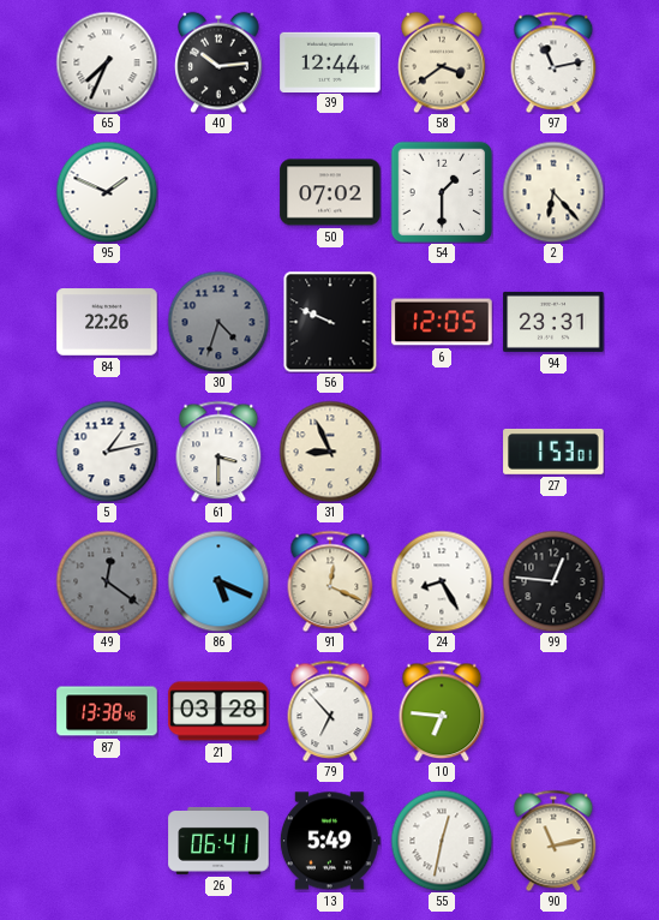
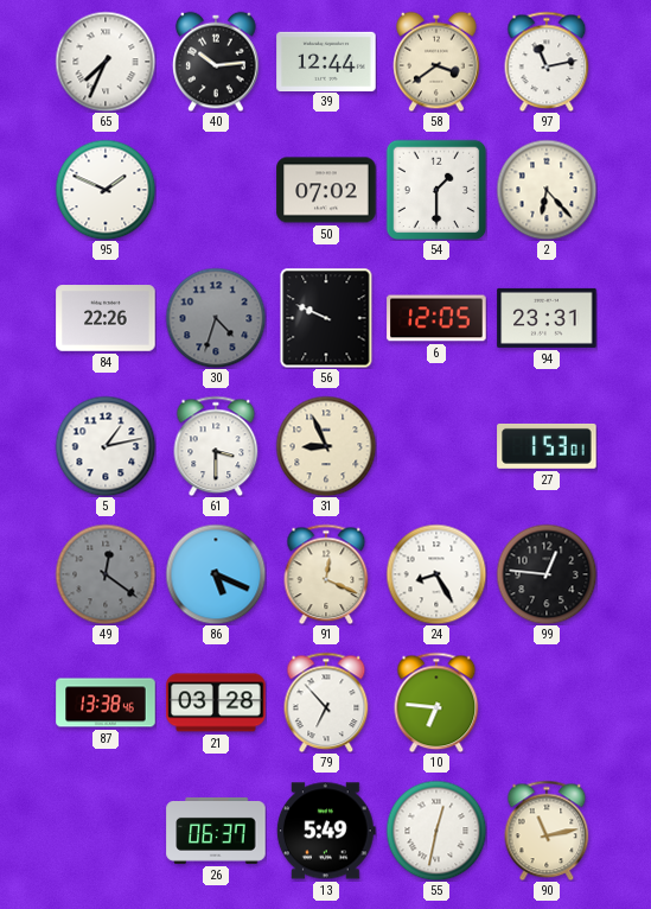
26: 06:41 -> 06:37
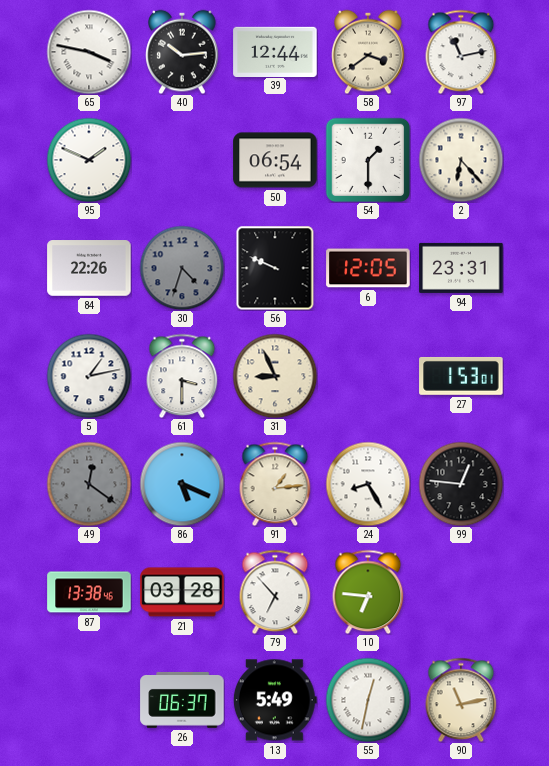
65: 7:34 -> 3:47
50: 07:02 -> 06:54
91: 12:19 -> 1:14
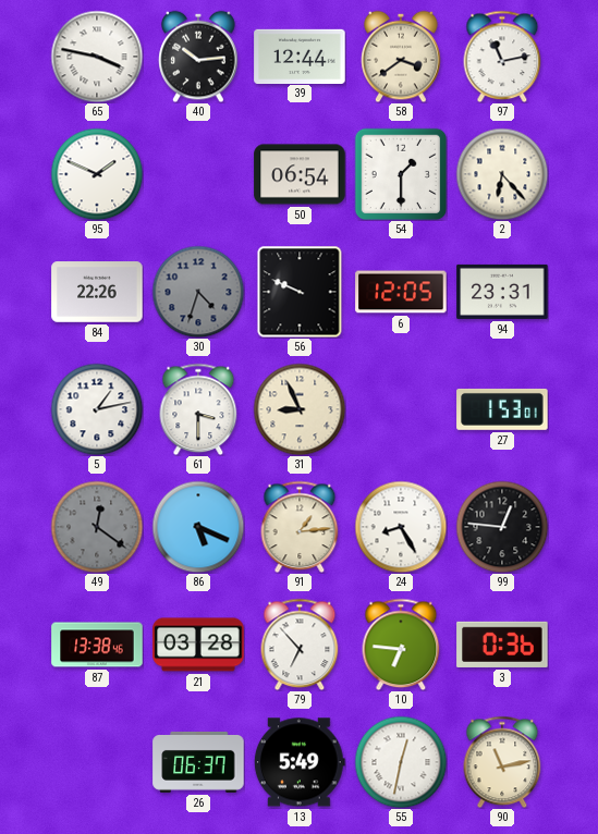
3: none -> 0:36
